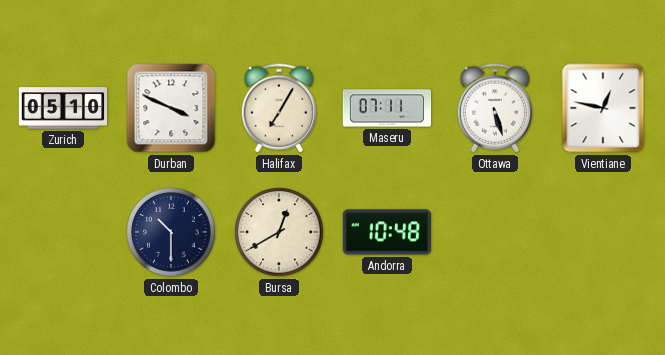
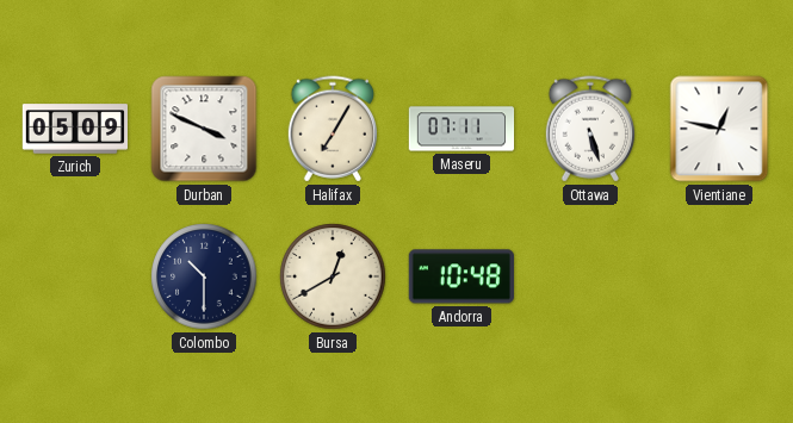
Zurich: 05:10 -> 05:09
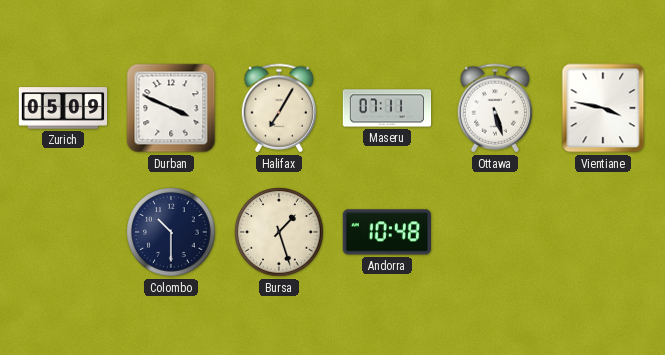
Vientiane: 12:47 -> 3:47
Bursa: 12:40 -> 1:27
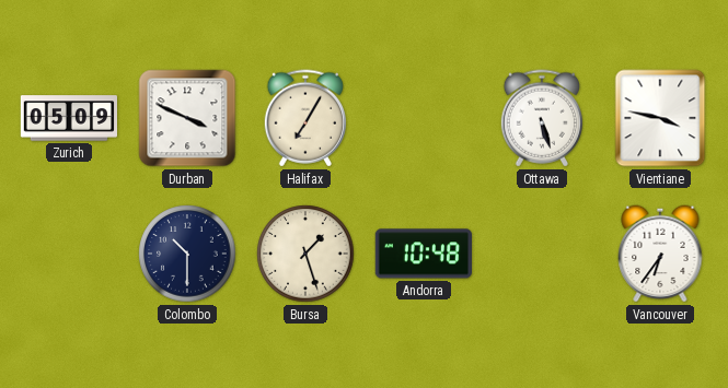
Maseru: 07:11 -> none
Vancouver: none -> 6:36
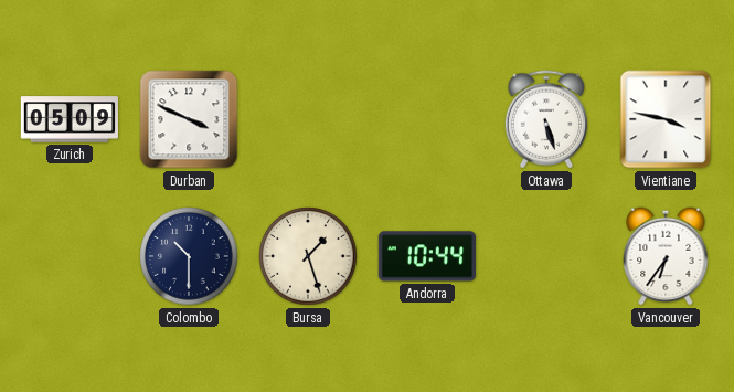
Halifax: 7:05 -> none
Andorra: 10:48 -> 10:44
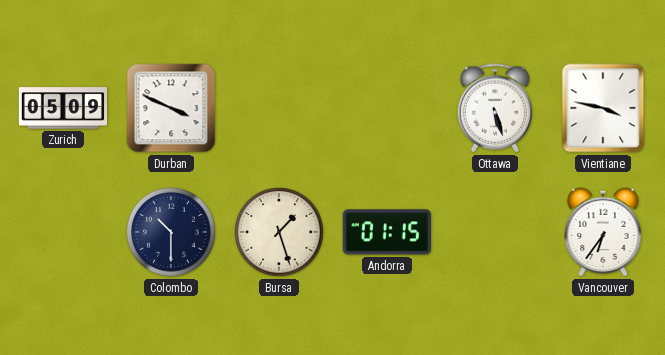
Andorra: 10:44 -> 01:15
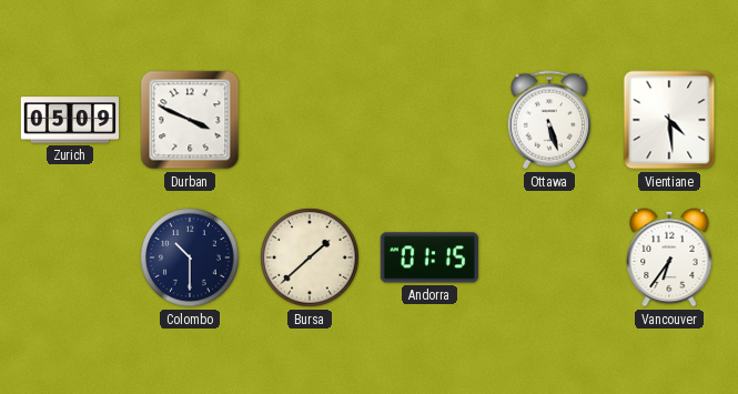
Vientiane: 3:47 -> 4:29
Bursa: 1:27 -> 1:38
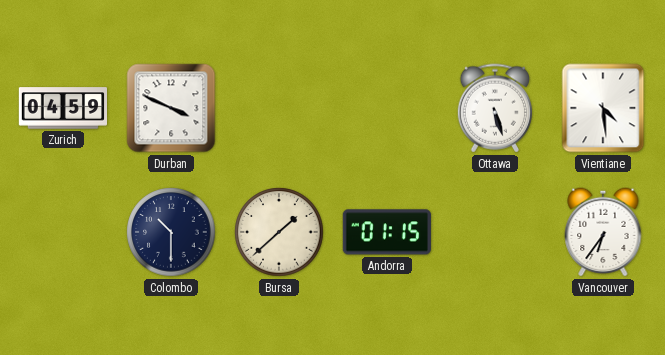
Zurich: 05:09 -> 04:59
